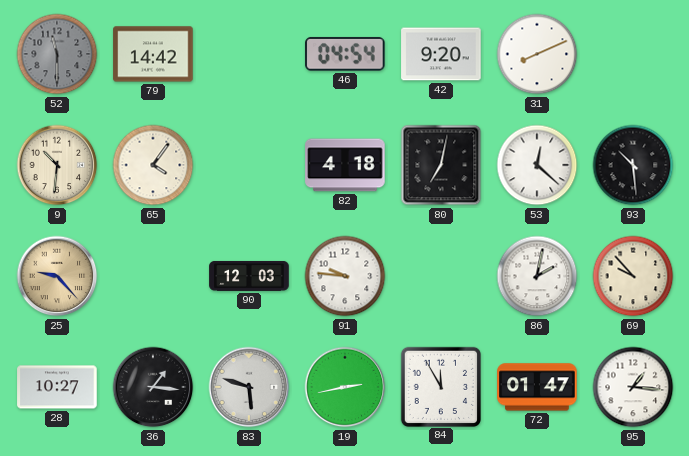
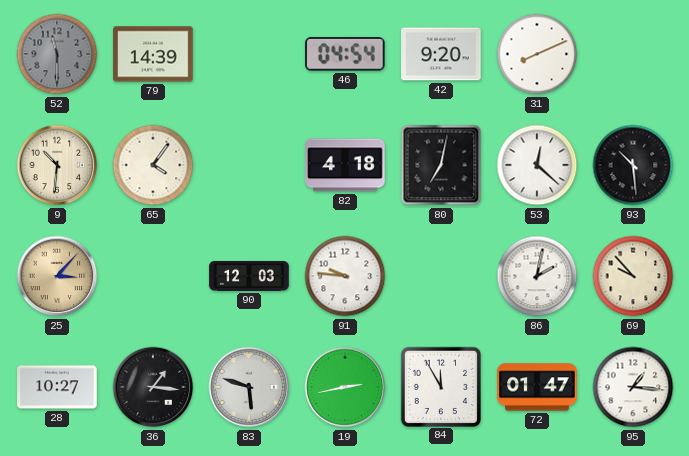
79: 14:42 -> 14:39
25: 9:23 -> 3:07
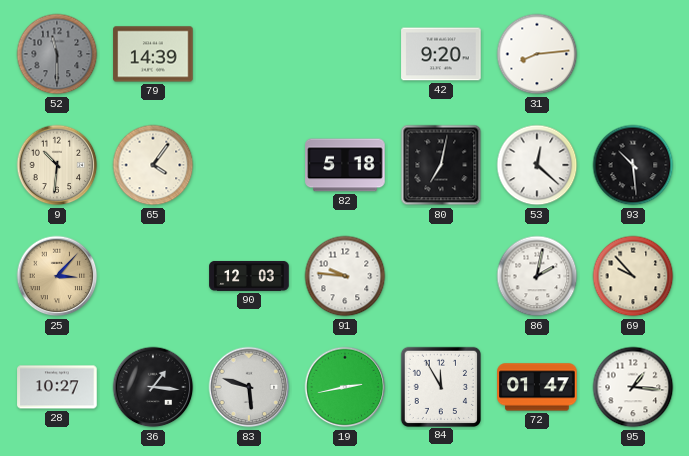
46: 04:54 -> none
31: 8:11 -> 8:14
82: 4:18 -> 5:18
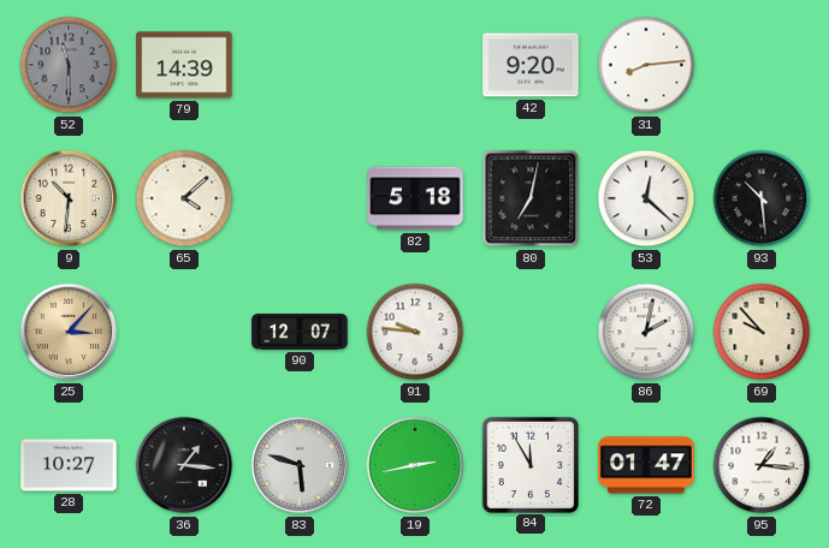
65: 4:06 -> 4:08
90: 12:03 -> 12:07
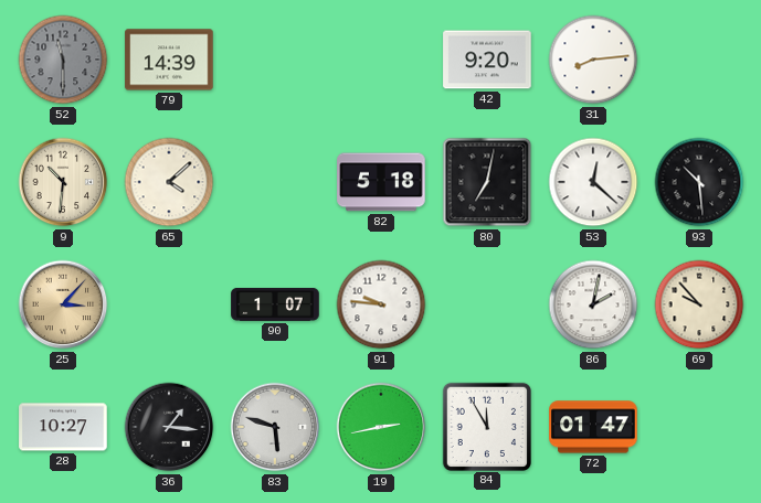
90: 12:07 -> 1:07
95: 1:16 -> none
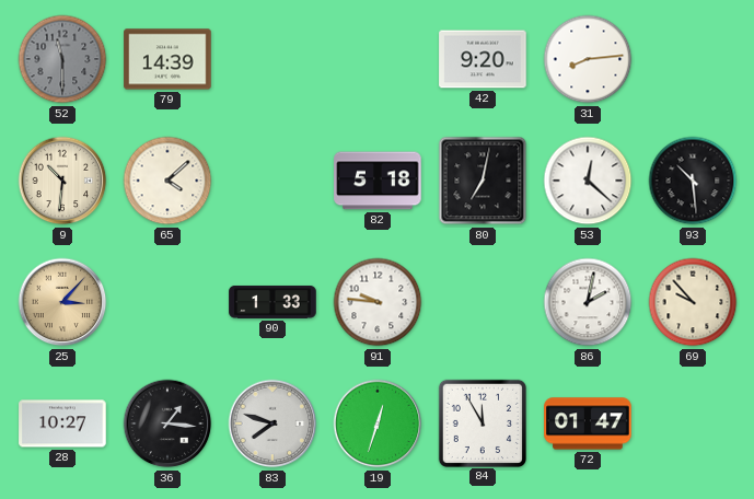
90: 1:07 -> 1:33
83: 5:48 -> 7:48
19: 2:43 -> 12:33
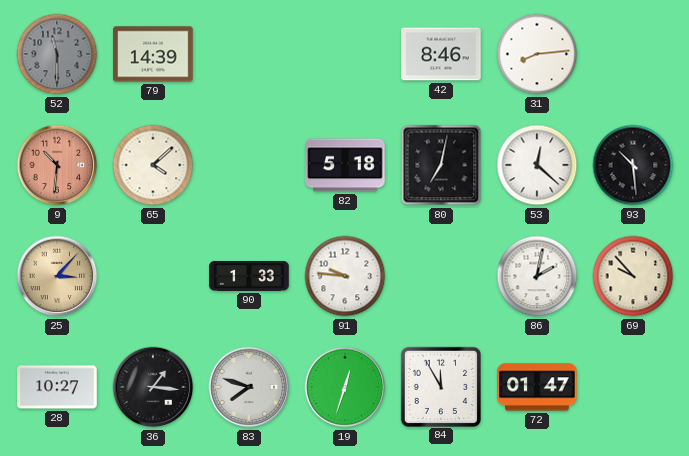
42: 9:20 -> 8:46
9 dial: cream -> salmon
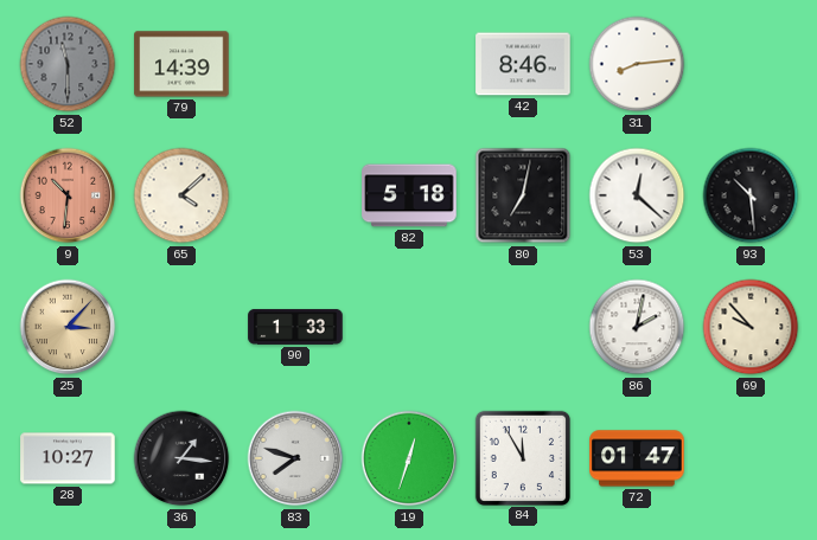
91: 9:46 -> none
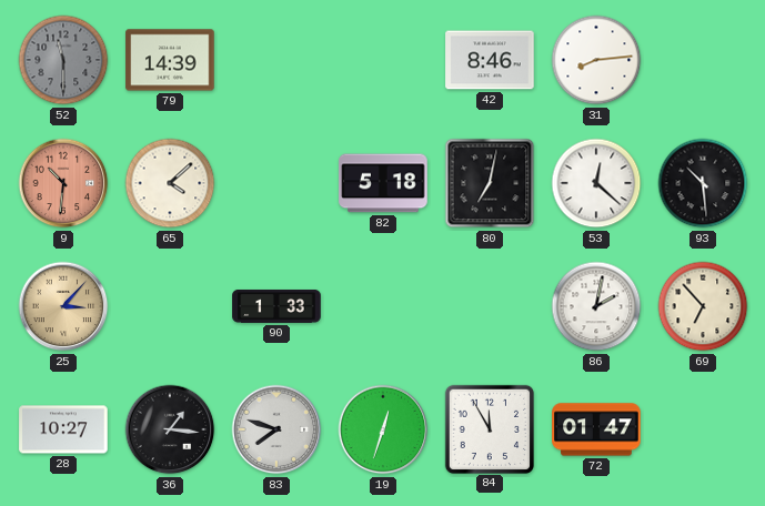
69: 9:53 -> 6:53
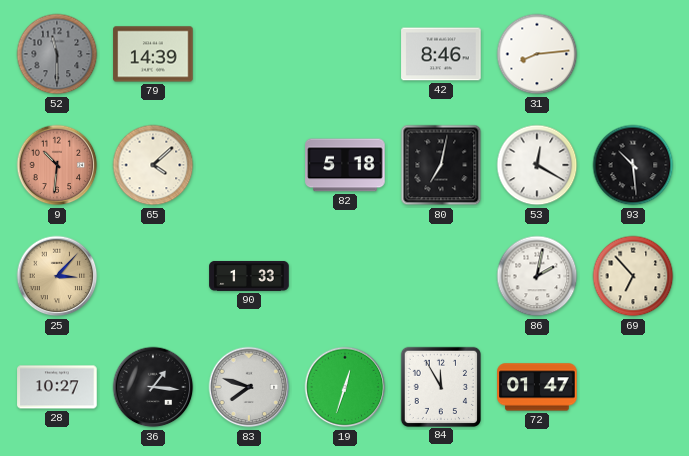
53: 12:22 -> 12:20
